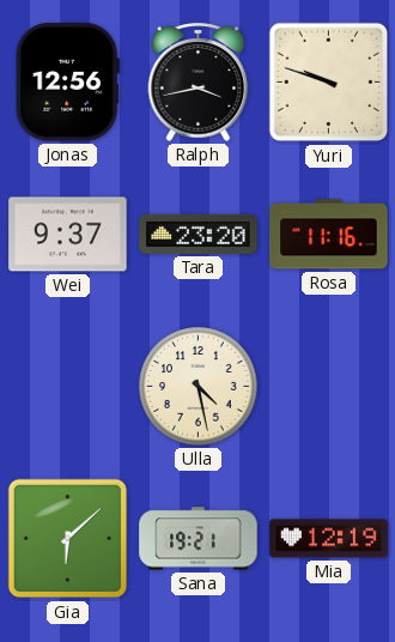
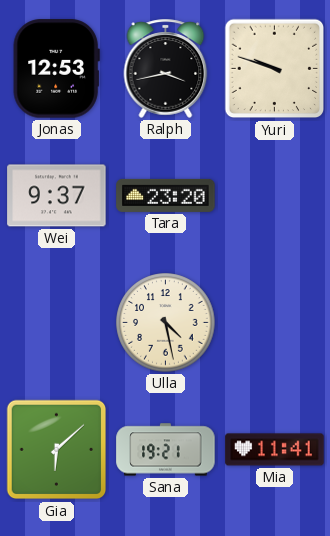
Jonas: 12:56 -> 12:53
Rosa: 11:16 -> none
Mia: 12:19 -> 11:41
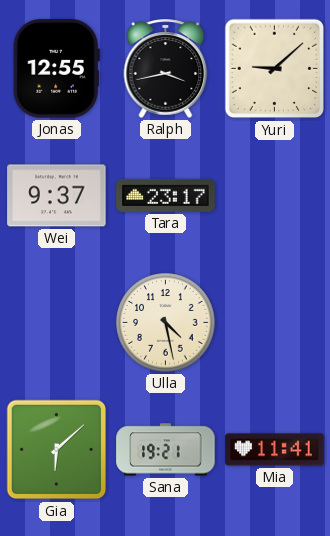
Jonas: 12:53 -> 12:55
Yuri: 9:48 -> 9:08
Tara: 23:20 -> 23:17
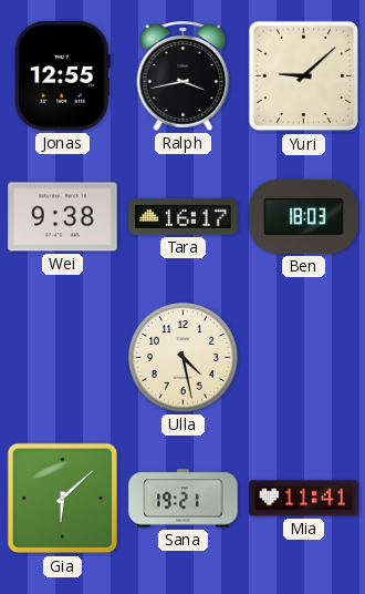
Wei: 9:37 -> 9:38
Tara: 23:17 -> 16:17
Ben: none -> 18:03
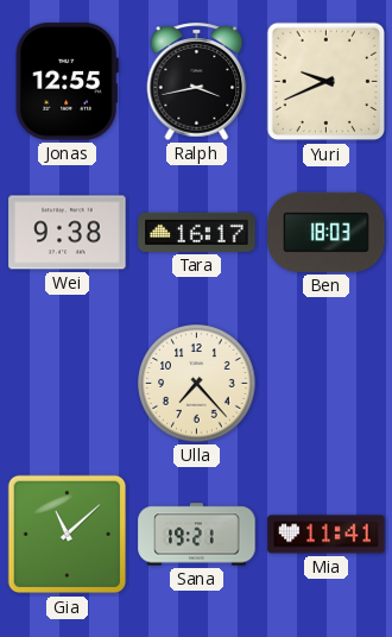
Yuri: 9:08 -> 9:41
Ulla: 4:28 -> 7:23
Gia: 6:08 -> 11:08
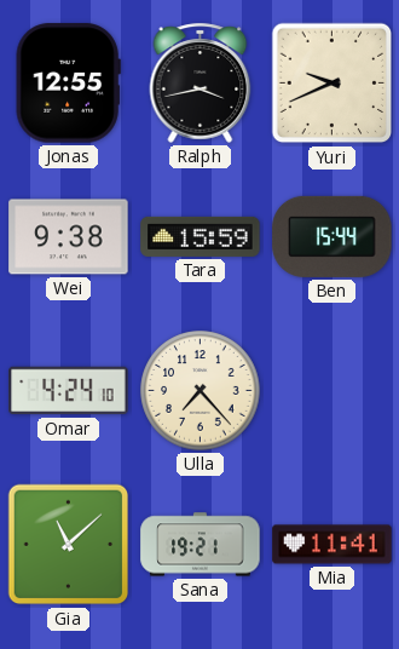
Tara: 16:17 -> 15:59
Ben: 18:03 -> 15:44
Omar: none -> 4:24
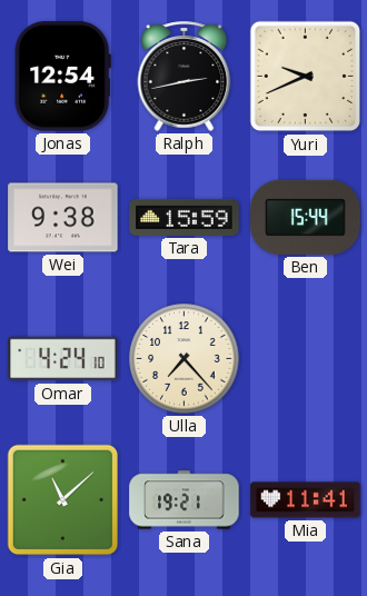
Jonas: 12:55 -> 12:54
Ralph: 3:43 -> 2:43
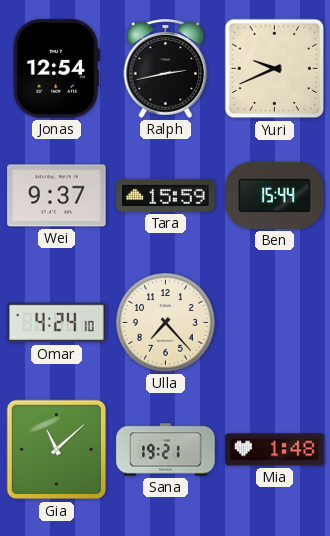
Wei: 9:38 -> 9:37
Mia: 11:41 -> 1:48
